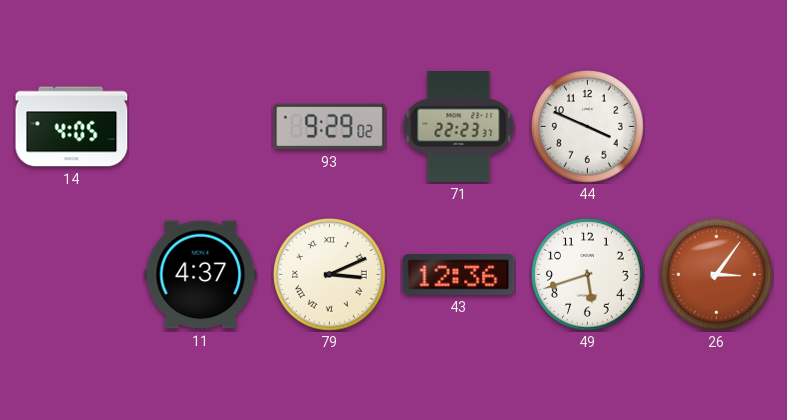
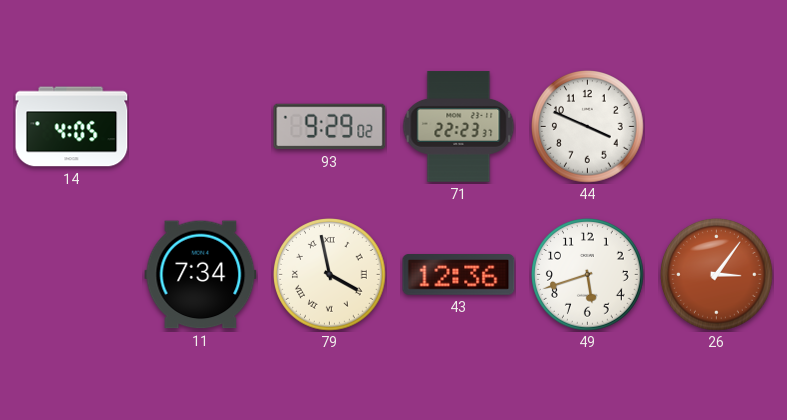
11: 4:37 -> 7:34
79: 3:11 -> 3:58
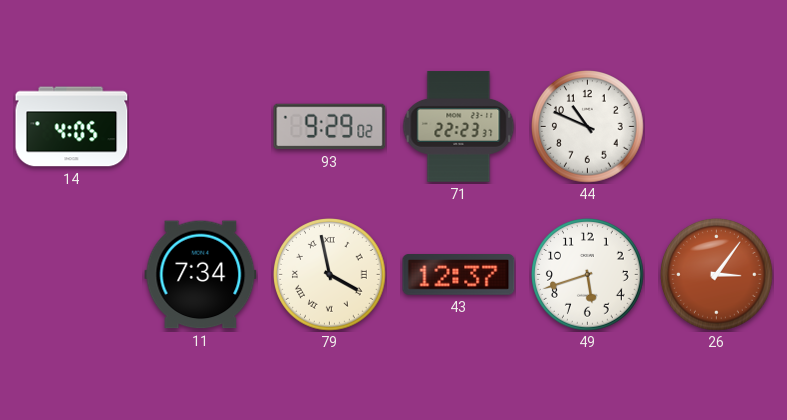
44: 3:49 -> 10:49
43: 12:36 -> 12:37
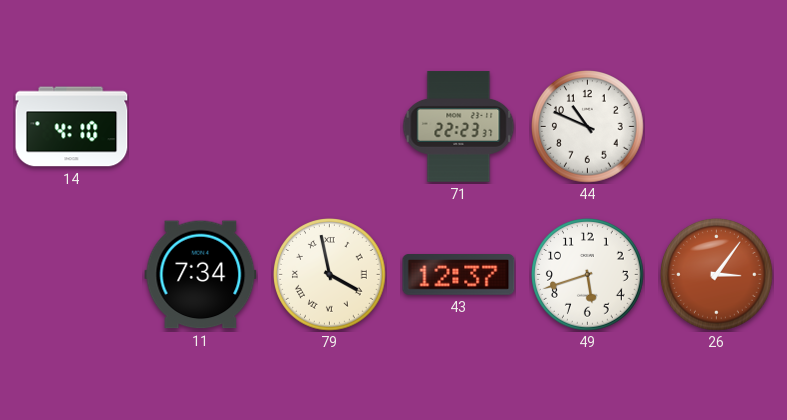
14: 4:05 -> 4:10
93: 9:29 -> none
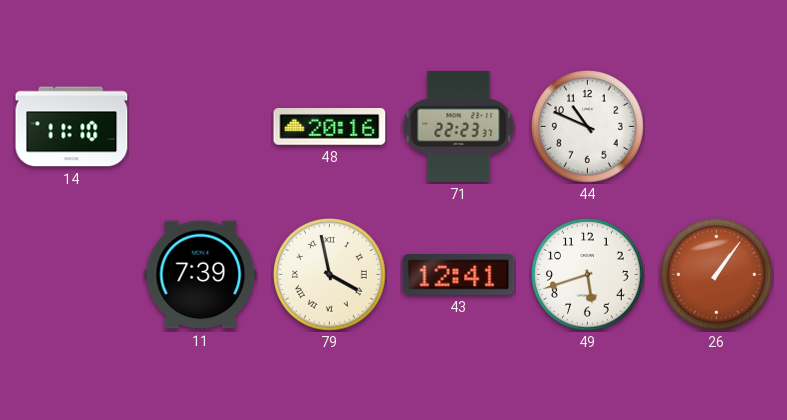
14: 4:10 -> 11:10
48: none -> 20:16
11: 7:34 -> 7:39
43: 12:37 -> 12:41
26: 3:06 -> 1:06
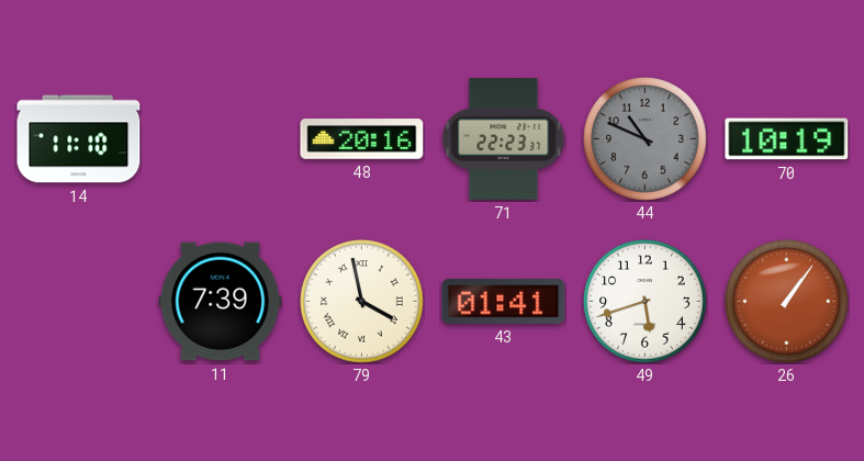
44 dial: white -> grey
70: none -> 10:19
43: 12:41 -> 01:41
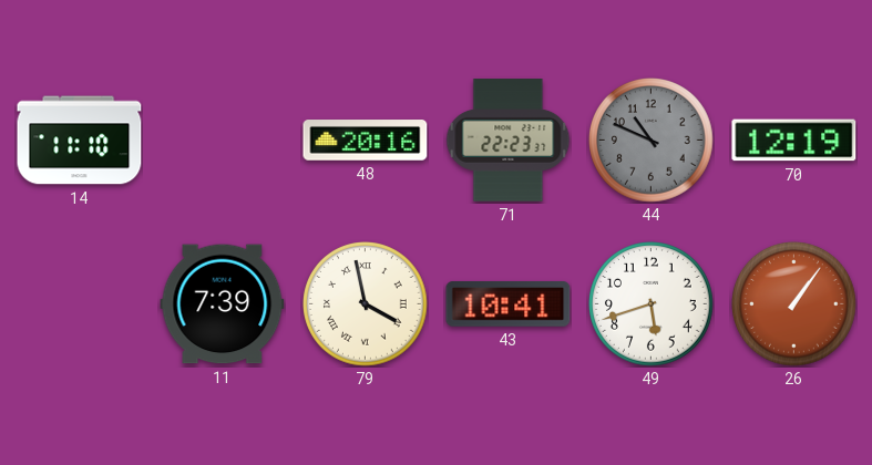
70: 10:19 -> 12:19
43: 01:41 -> 10:41
